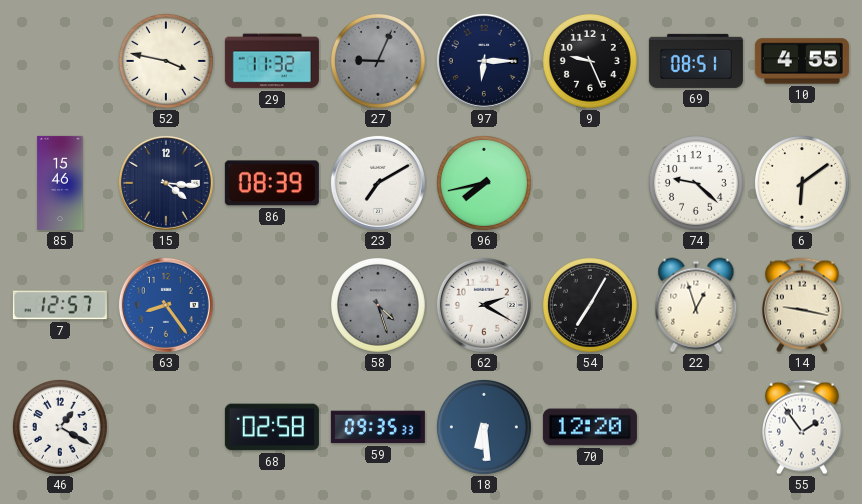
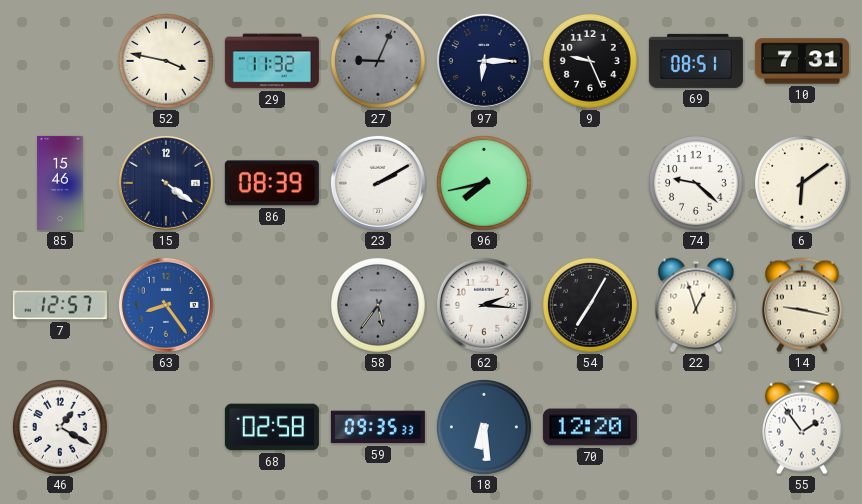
10: 4:55 -> 7:31
15: 4:16 -> 4:21
23: 7:10 -> 2:10
58: 4:27 -> 5:36
62: 2:20 -> 2:16
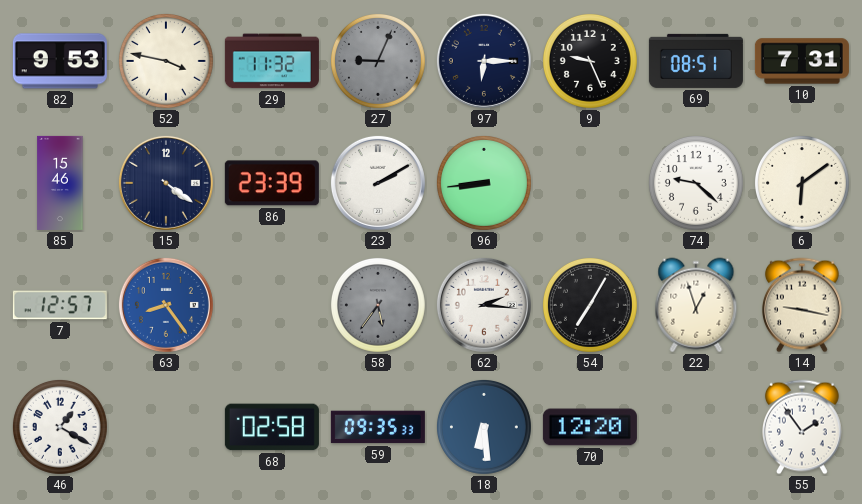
82: none -> 9:53
86: 08:39 -> 23:39
96: 7:43 -> 8:44
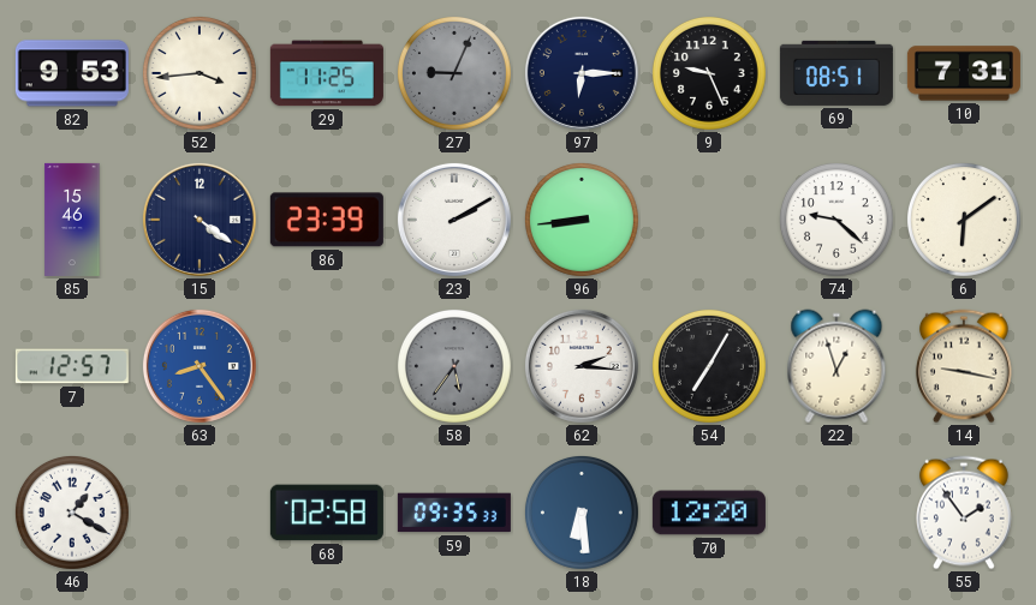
52: 3:47 -> 3:44
29: 11:32 -> 11:25
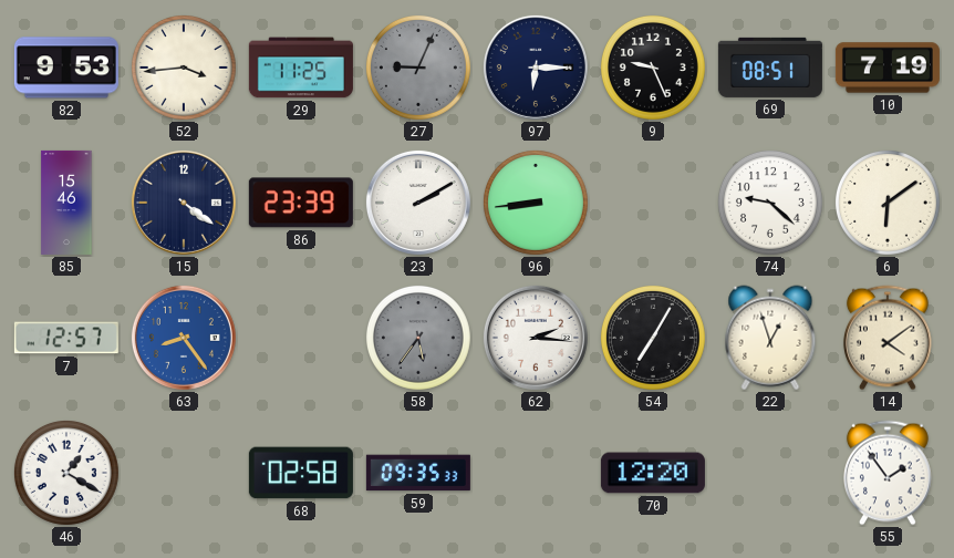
10: 7:31 -> 7:19
14: 9:17 -> 4:09
18: 6:29 -> none
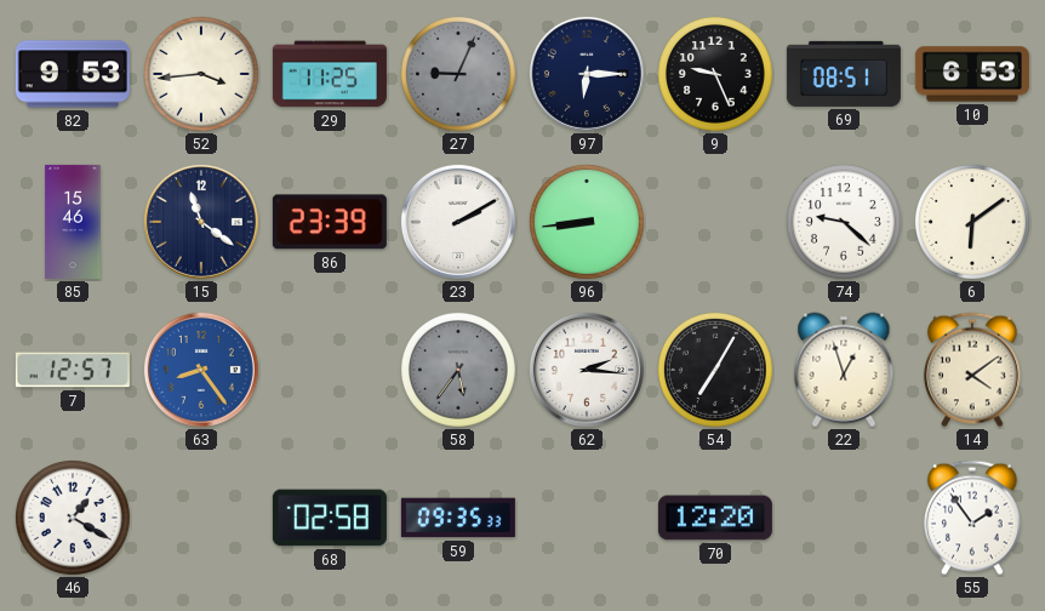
10: 7:19 -> 6:53
15: 4:21 -> 11:21
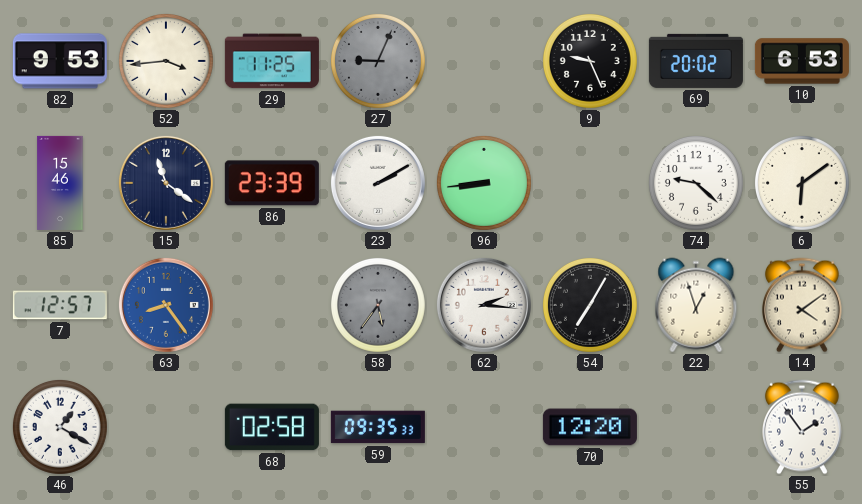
97: 6:15 -> none
69: 08:51 -> 20:02
